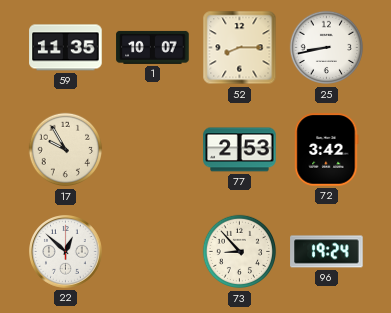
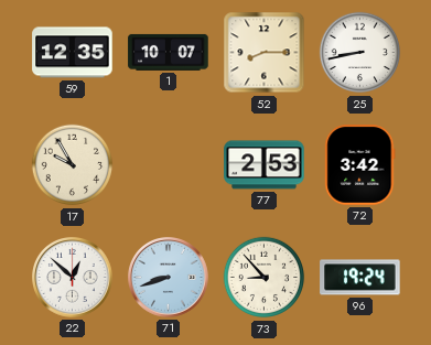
59: 11:35 -> 12:35
71: none -> 8:42
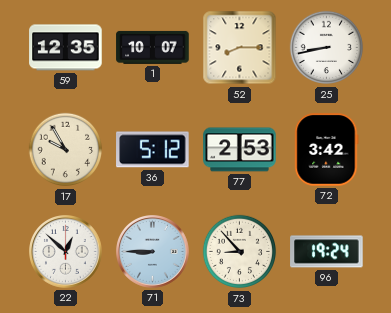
36: none -> 5:12
71: 8:42 -> 8:45
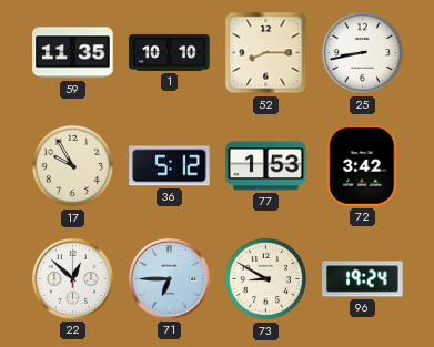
59: 12:35 -> 11:35
1: 10:07 -> 10:10
77: 2:53 -> 1:53
71: 8:45 -> 6:45
73: 8:53 -> 8:50
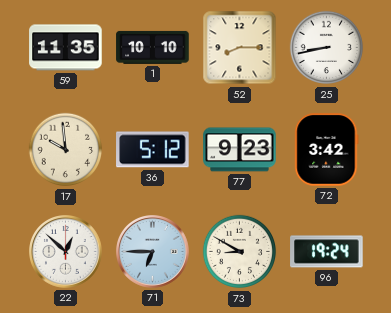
17: 9:55 -> 9:59
77: 1:53 -> 9:23
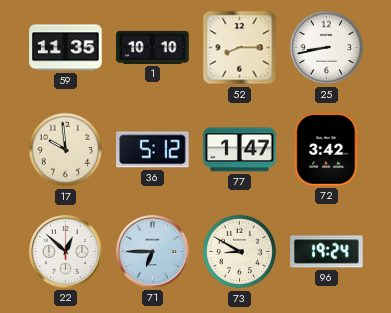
77: 9:23 -> 1:47
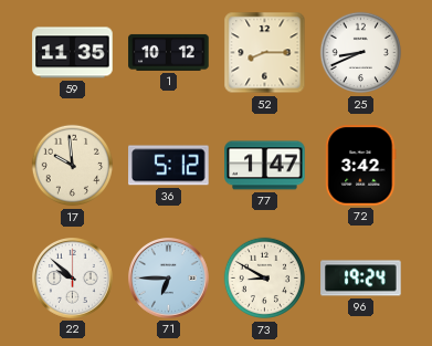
1: 10:10 -> 10:12
25: 8:43 -> 8:41
22: 12:52 -> 9:52
